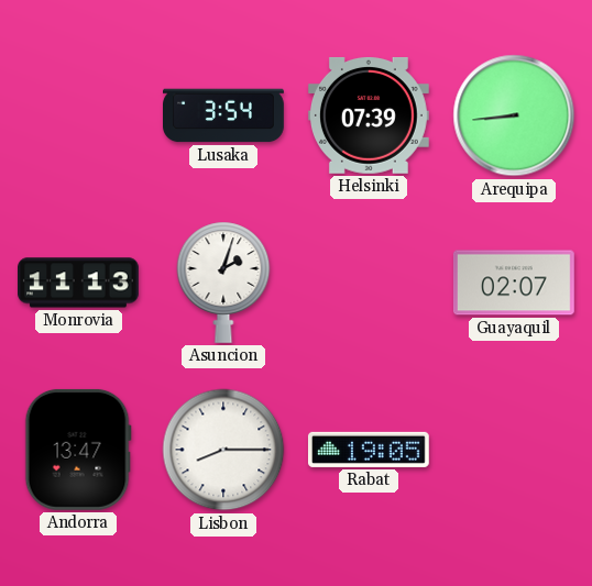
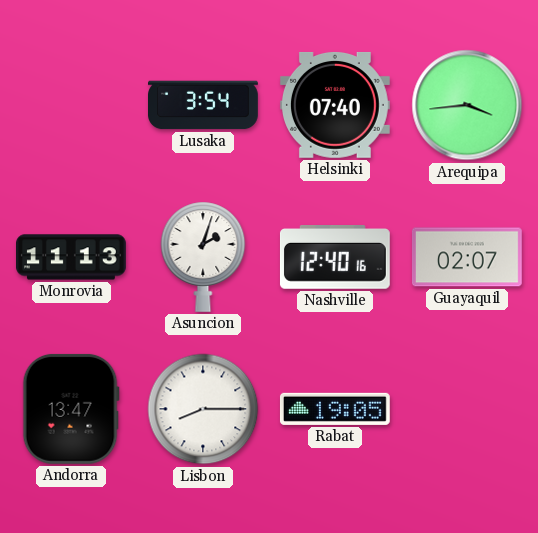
Helsinki: 07:39 -> 07:40
Arequipa: 8:44 -> 3:44
Nashville: none -> 12:40
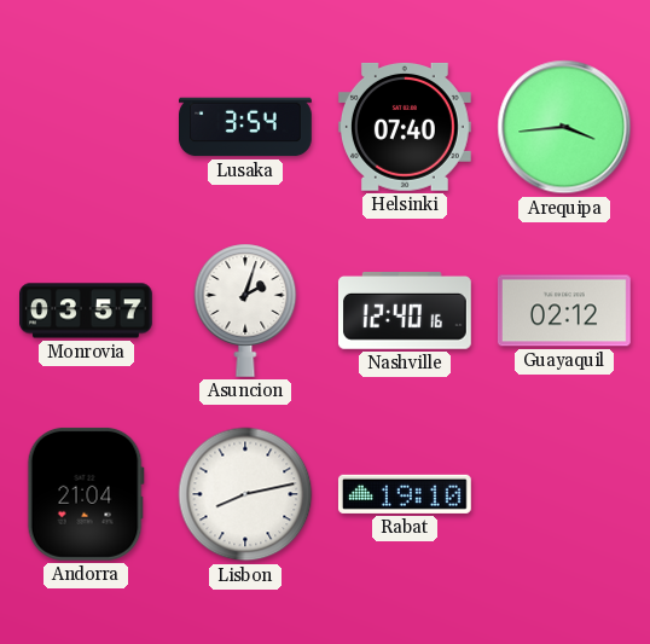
Monrovia: 11:13 -> 03:57
Guayaquil: 02:07 -> 02:12
Andorra: 13:47 -> 21:04
Lisbon: 8:15 -> 8:13
Rabat: 19:05 -> 19:10
